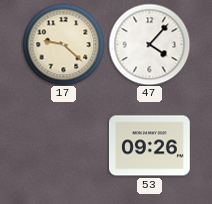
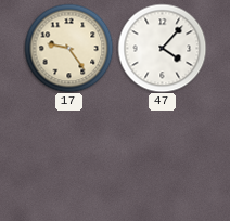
17: 9:22 -> 9:24
53: 09:26 -> none
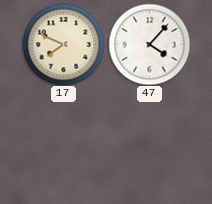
17: 9:24 -> 7:49
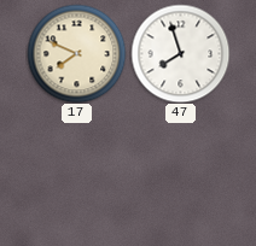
47: 4:07 -> 7:57
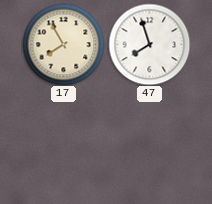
17: 7:49 -> 7:55
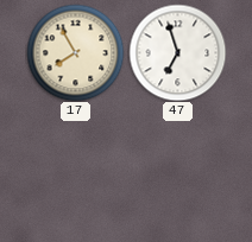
47: 7:57 -> 6:57
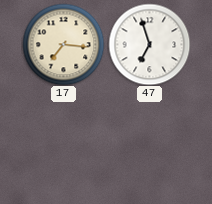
17: 7:55 -> 7:16
